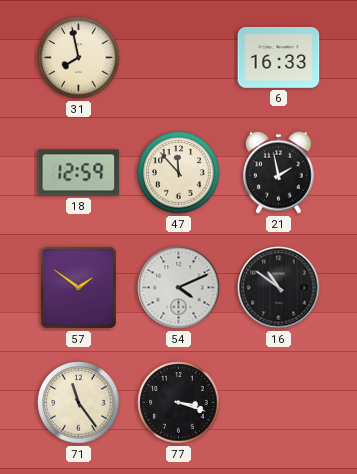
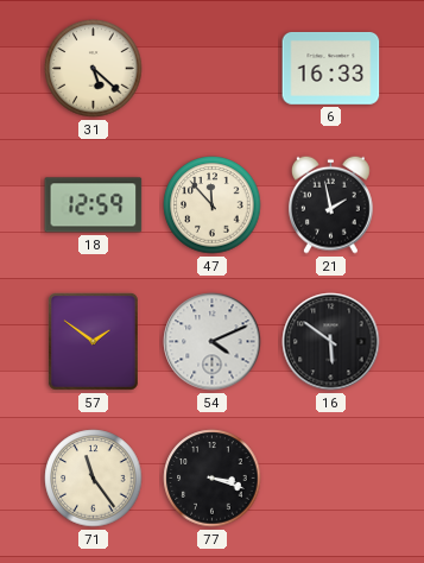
31: 7:58 -> 5:22
16: 10:51 -> 5:51
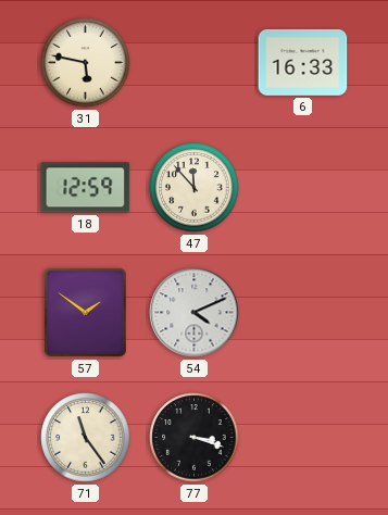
31: 5:22 -> 5:47
21: 1:58 -> none
16: 5:51 -> none
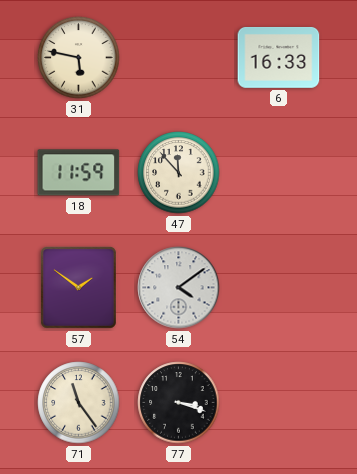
18: 12:59 -> 11:59
54: 4:11 -> 4:09
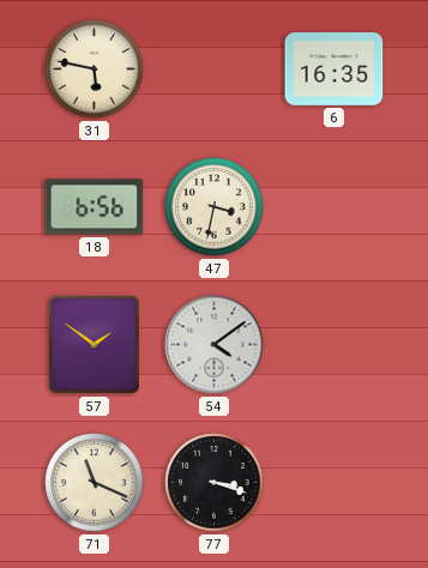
6: 16:33 -> 16:35
18: 11:59 -> 6:56
47: 11:53 -> 3:32
71: 11:24 -> 11:19
